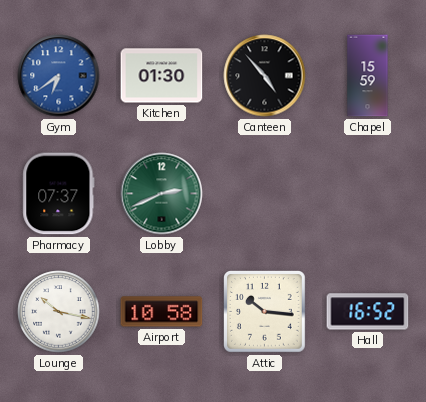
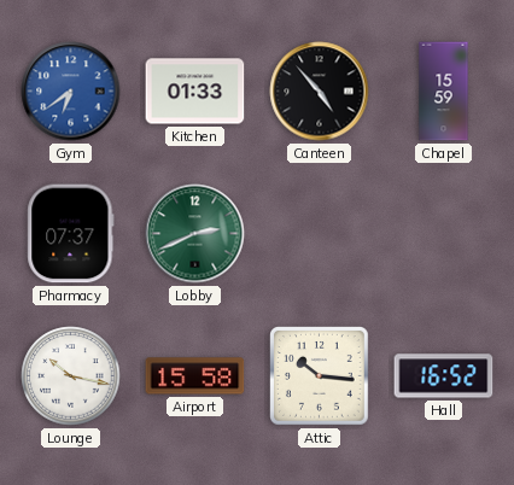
Kitchen: 01:30 -> 01:33
Airport: 10:58 -> 15:58
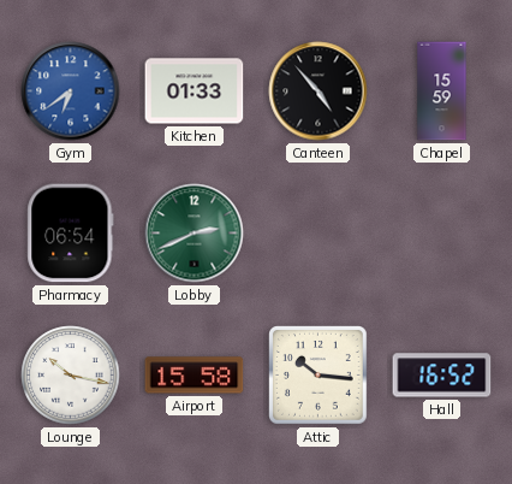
Pharmacy: 07:37 -> 06:54
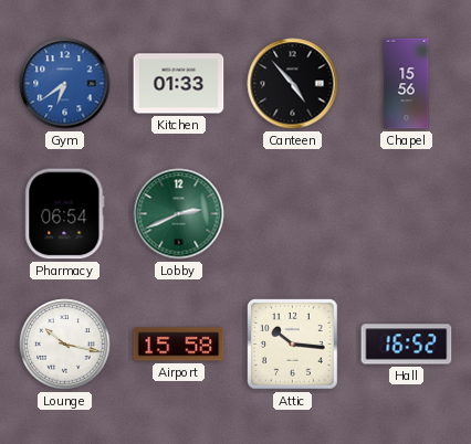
Chapel: 15:59 -> 15:56
